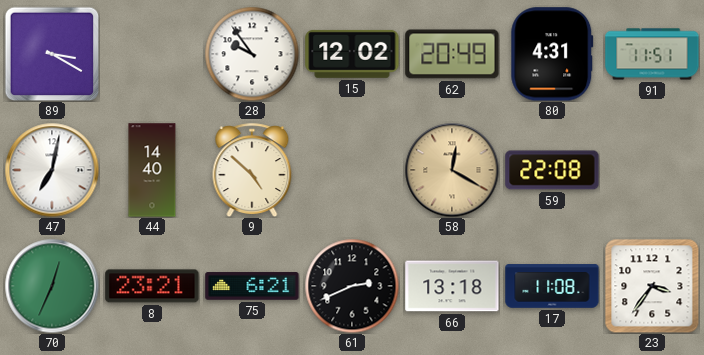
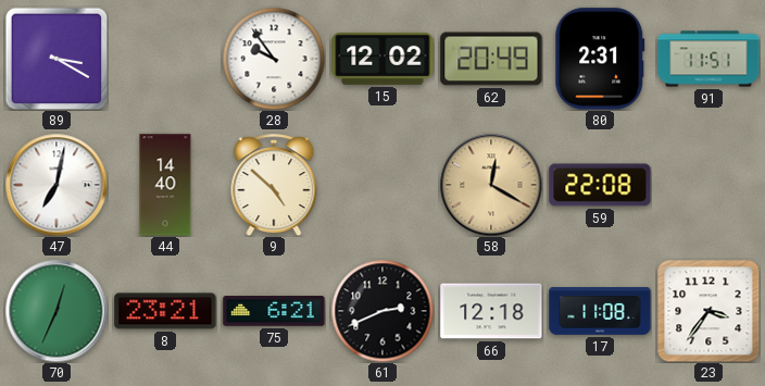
80: 4:31 -> 2:31
66: 13:18 -> 12:18
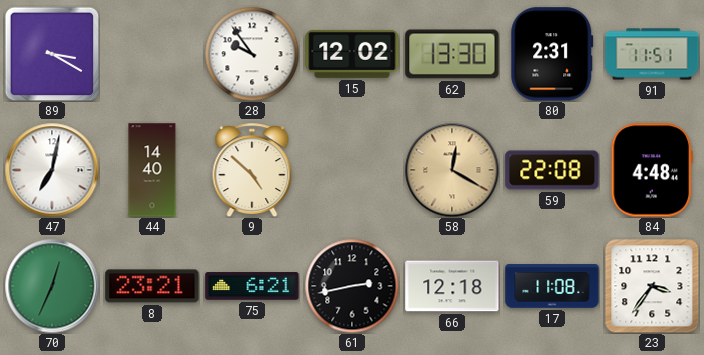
62: 20:49 -> 13:30
84: none -> 4:48
61: 2:41 -> 2:43
